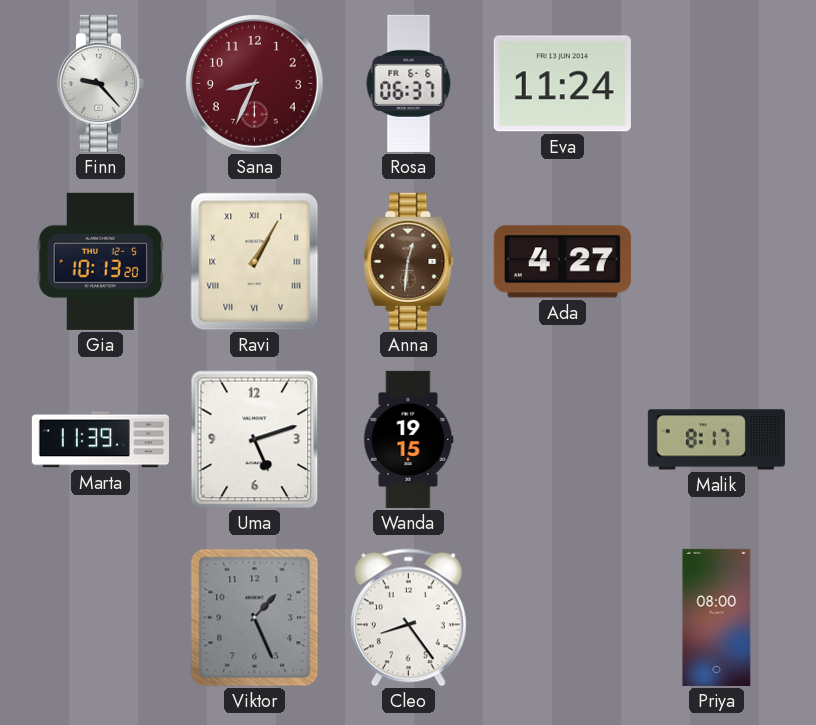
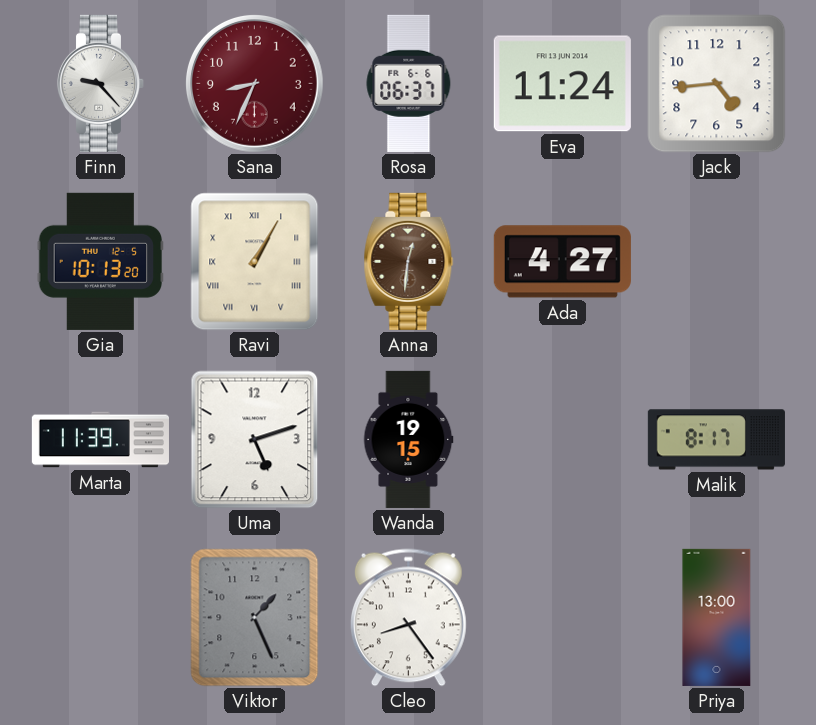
Jack: none -> 4:44
Priya: 08:00 -> 13:00
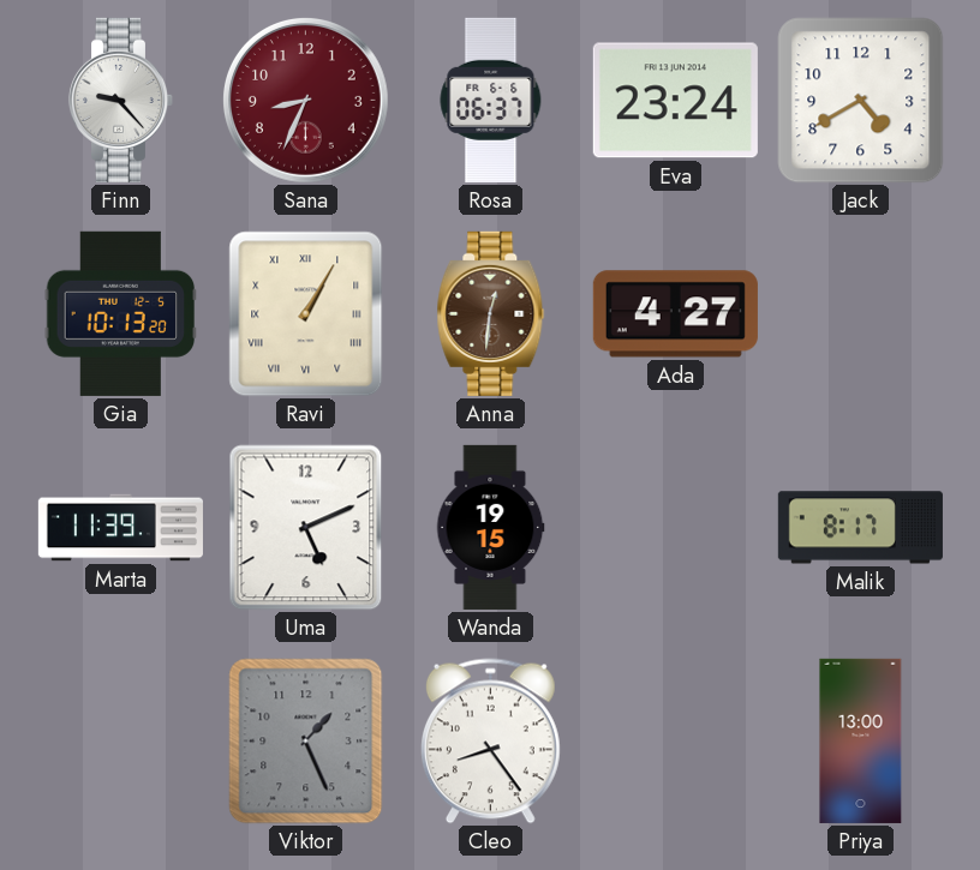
Eva: 11:24 -> 23:24
Jack: 4:44 -> 4:40
Uma: 5:12 -> 5:11
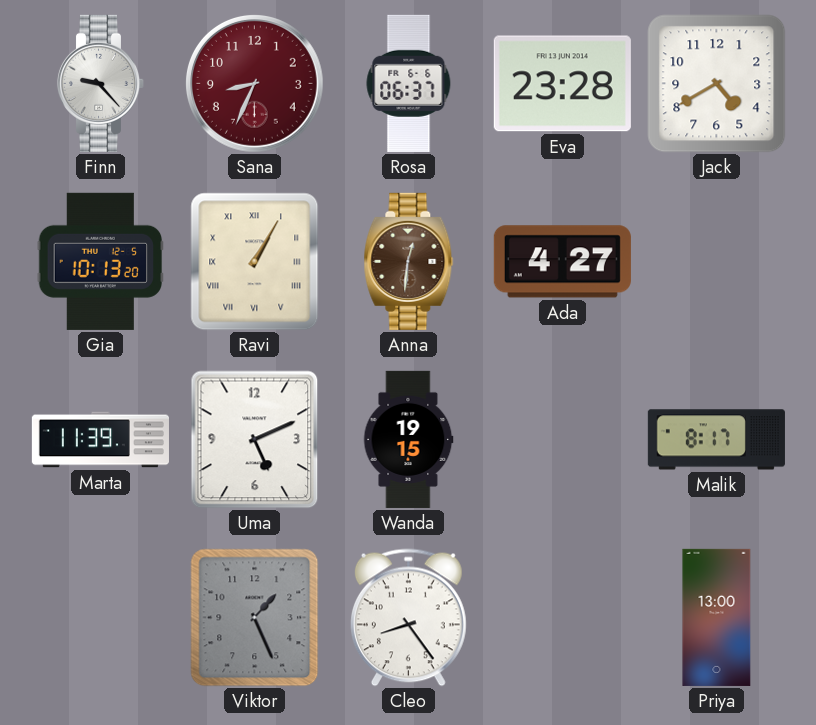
Eva: 23:24 -> 23:28
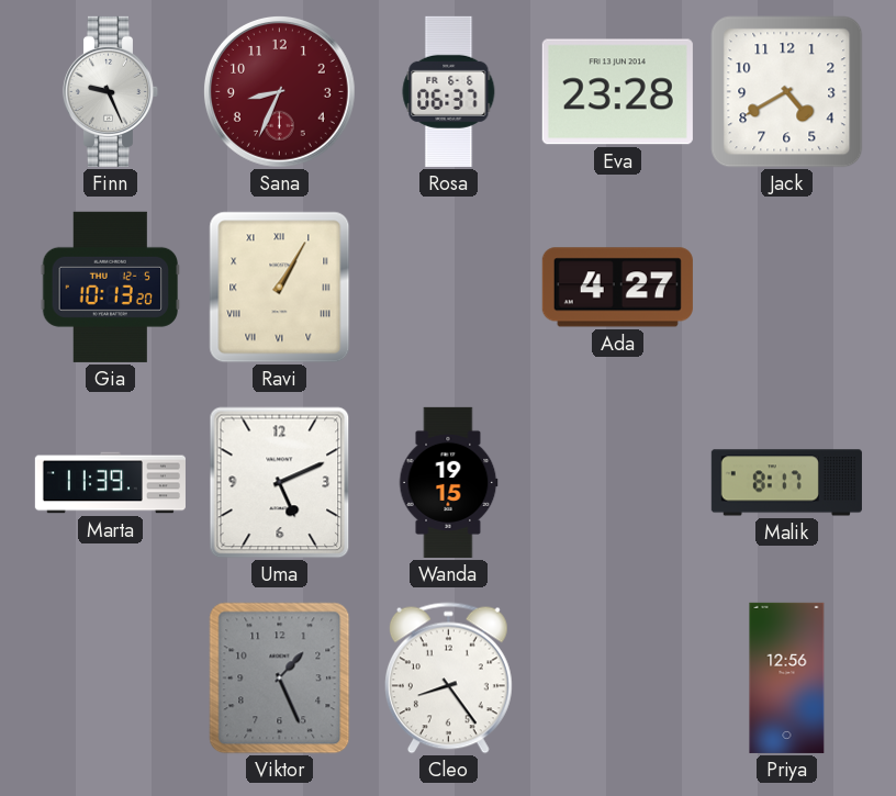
Finn: 9:23 -> 9:26
Anna: 12:31 -> none
Priya: 13:00 -> 12:56
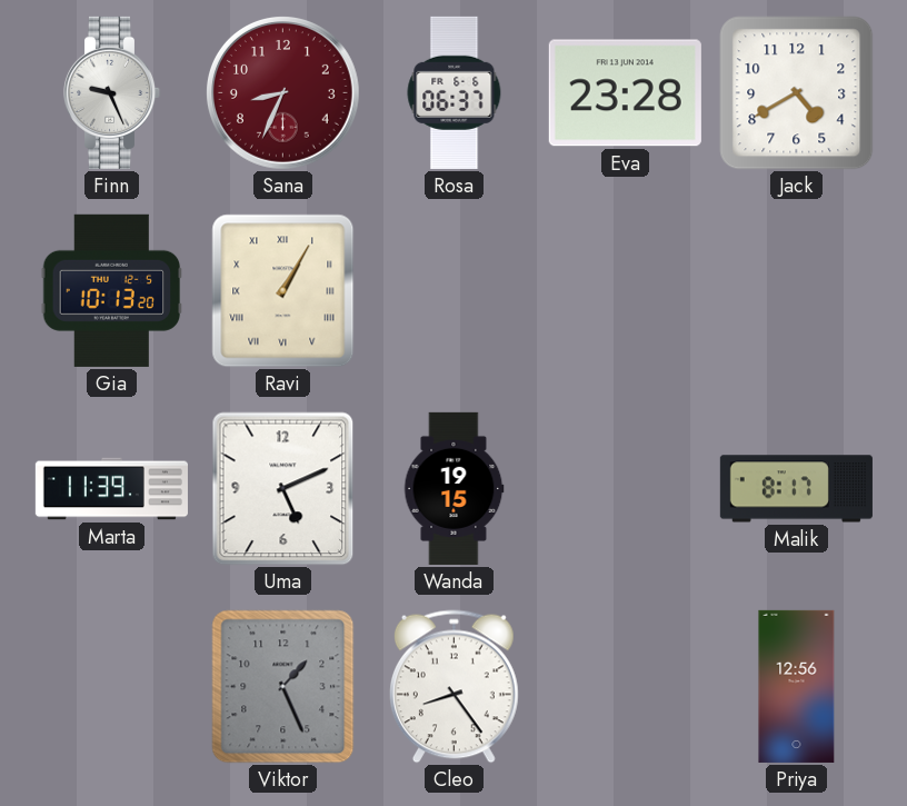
Ada: 4:27 -> none
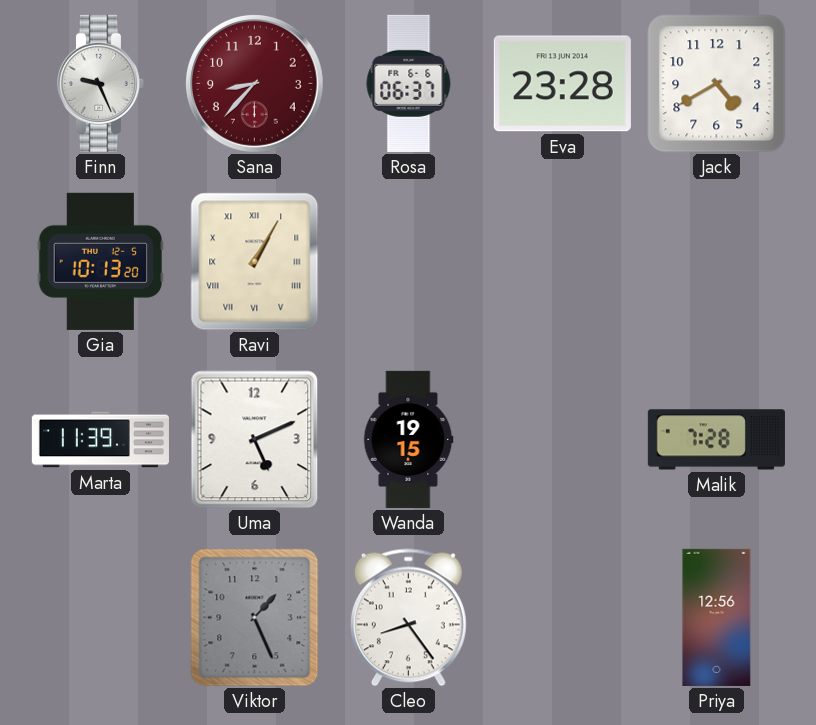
Sana: 8:34 -> 8:37
Malik: 8:17 -> 7:28
